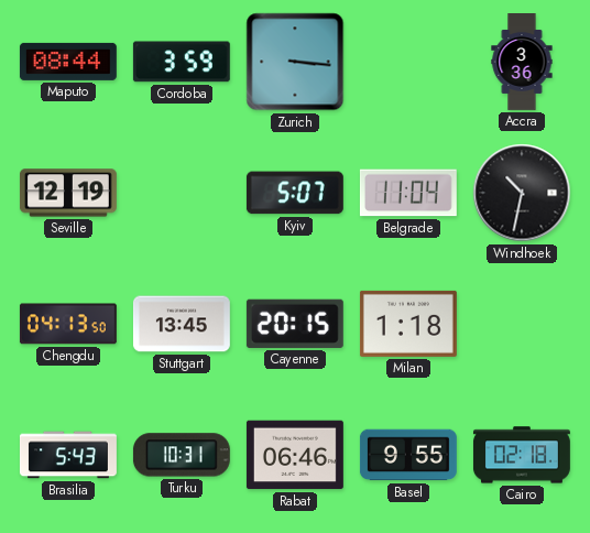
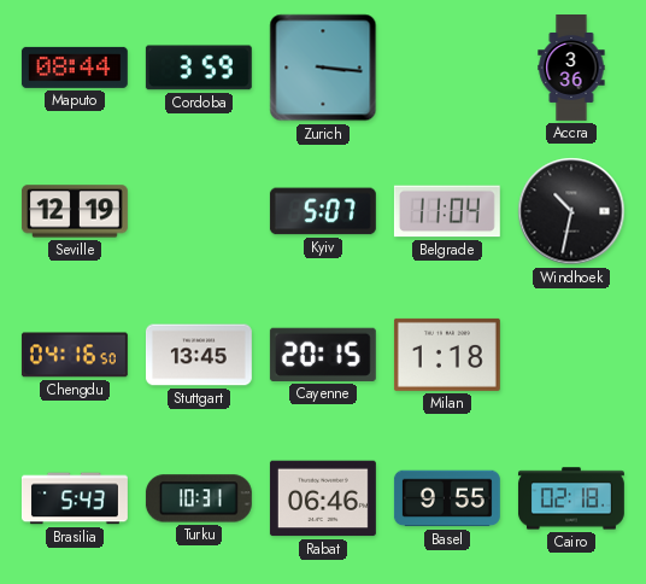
Chengdu: 04:13 -> 04:16
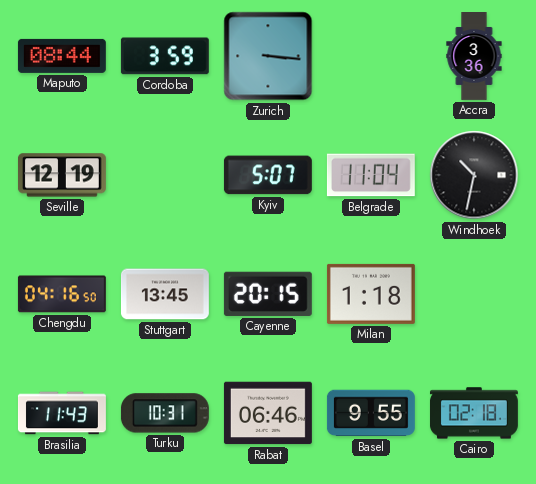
Brasilia: 5:43 -> 11:43
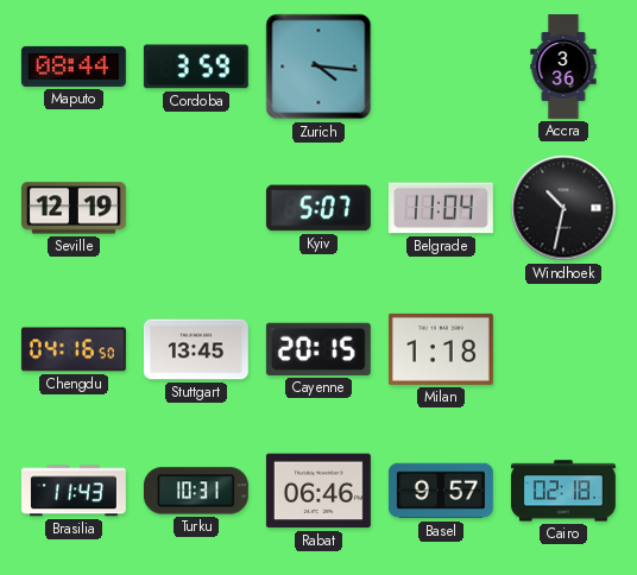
Zurich: 3:16 -> 4:16
Basel: 9:55 -> 9:57
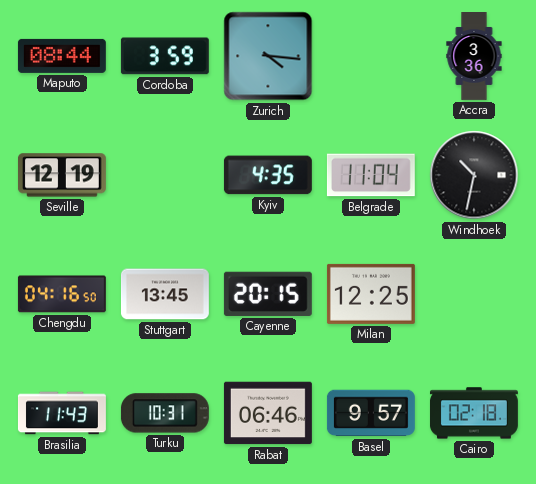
Kyiv: 5:07 -> 4:35
Milan: 1:18 -> 12:25
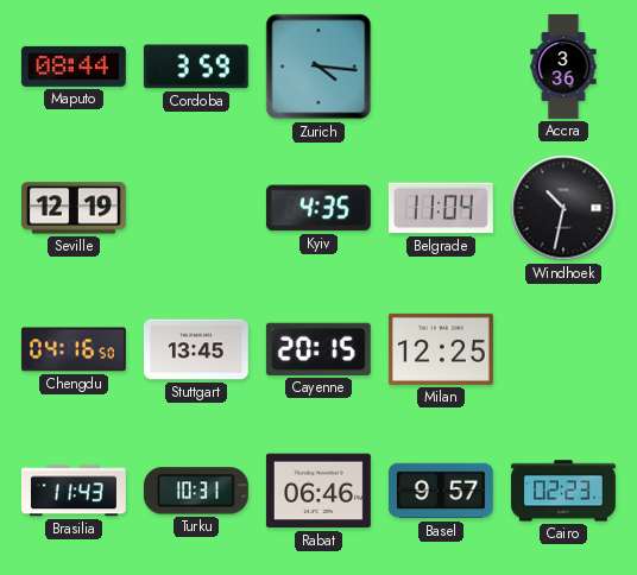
Cairo: 02:18 -> 02:23
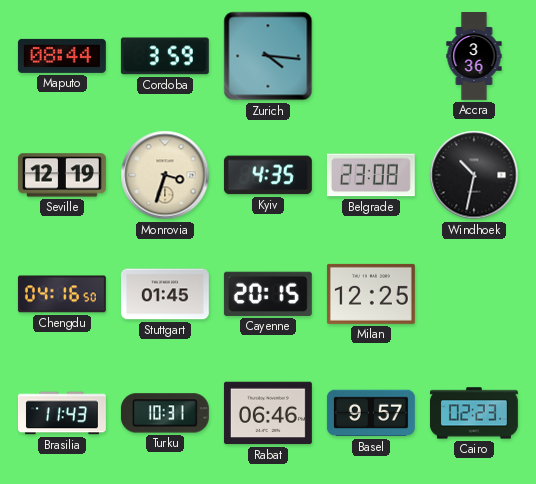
Monrovia: none -> 3:33
Belgrade: 11:04 -> 23:08
Stuttgart: 13:45 -> 01:45
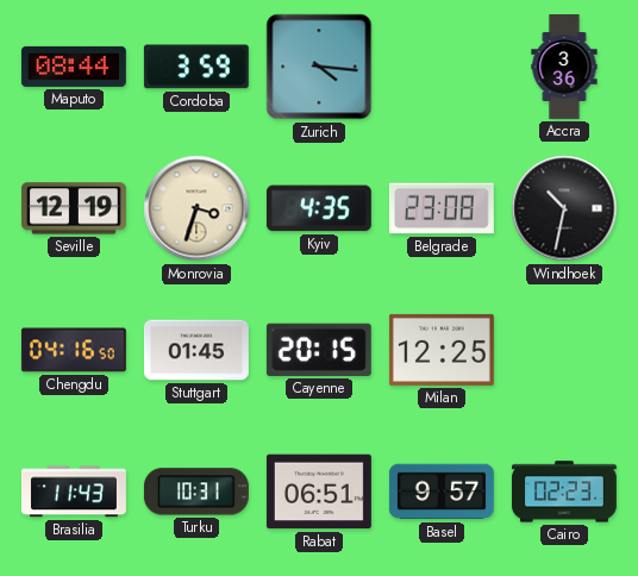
Rabat: 06:46 -> 06:51
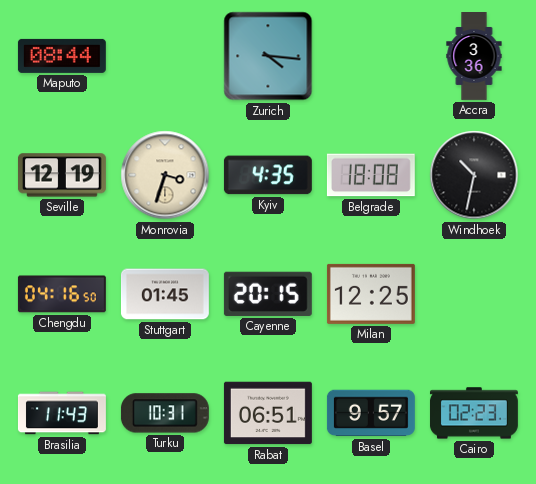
Cordoba: 3:59 -> none
Belgrade: 23:08 -> 18:08
